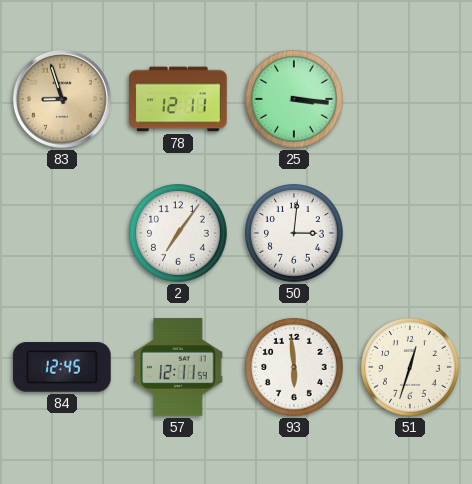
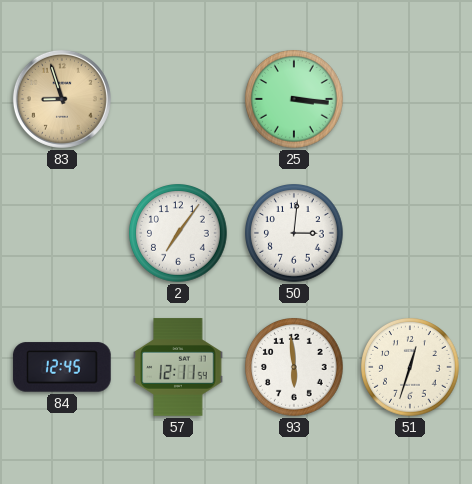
78: 12:11 -> none
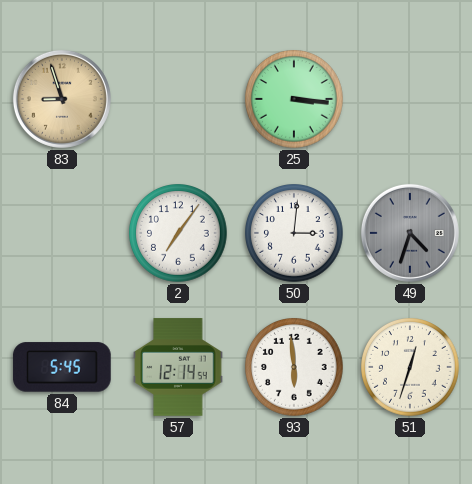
49: none -> 4:33
84: 12:45 -> 5:45
57: 12:11 -> 12:14
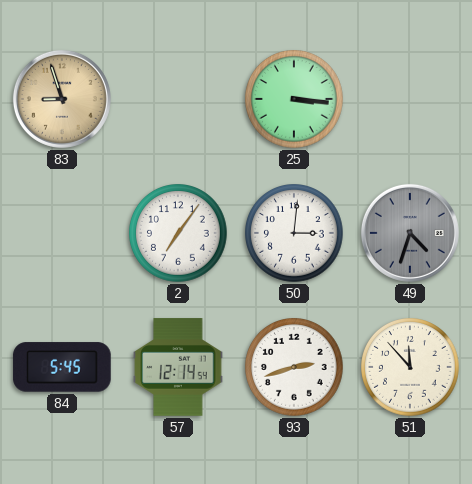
93: 5:59 -> 2:42
51: 12:33 -> 11:53
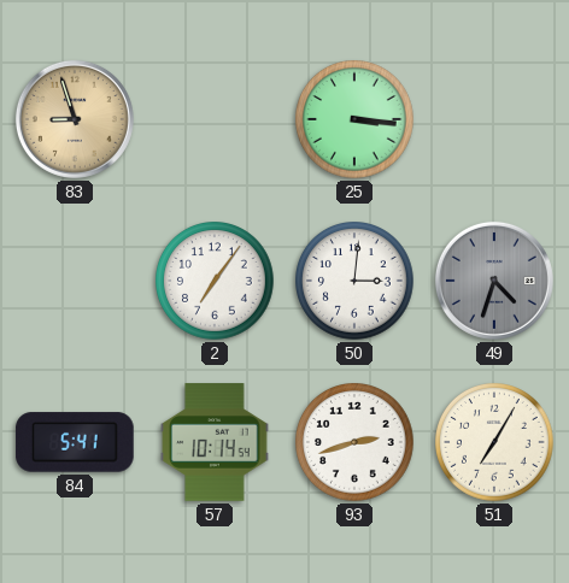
84: 5:45 -> 5:41
57: 12:14 -> 10:14
51: 11:53 -> 7:05
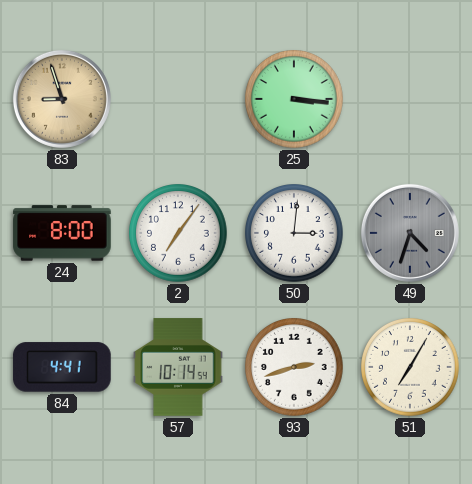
24: none -> 8:00
84: 5:41 -> 4:41
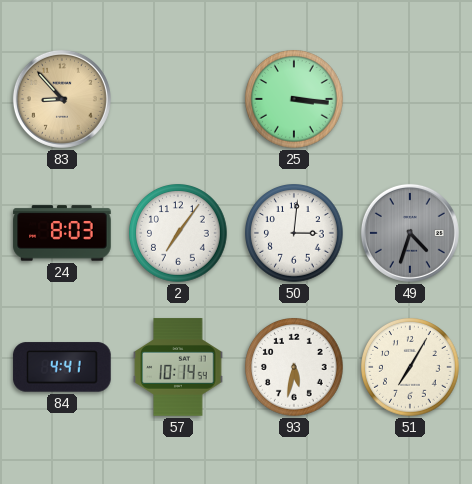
83: 8:57 -> 8:53
24: 8:00 -> 8:03
93: 2:42 -> 5:32
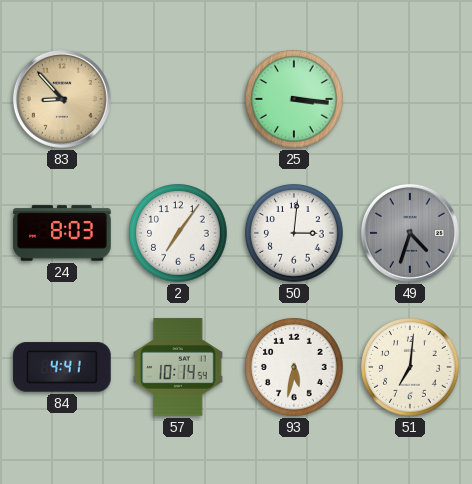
51: 7:05 -> 7:01
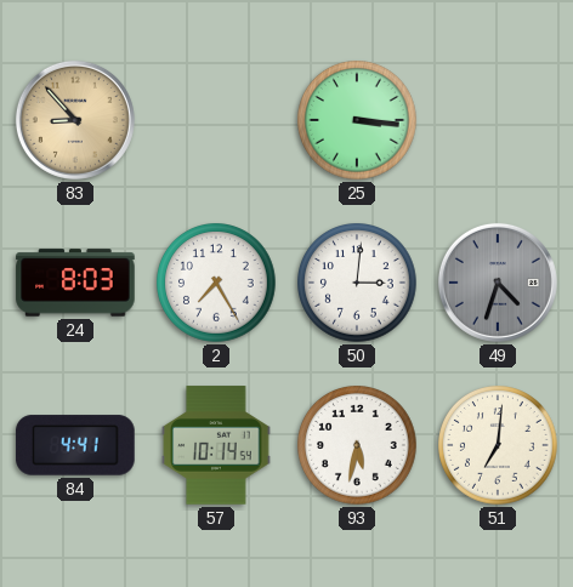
2: 7:06 -> 7:25
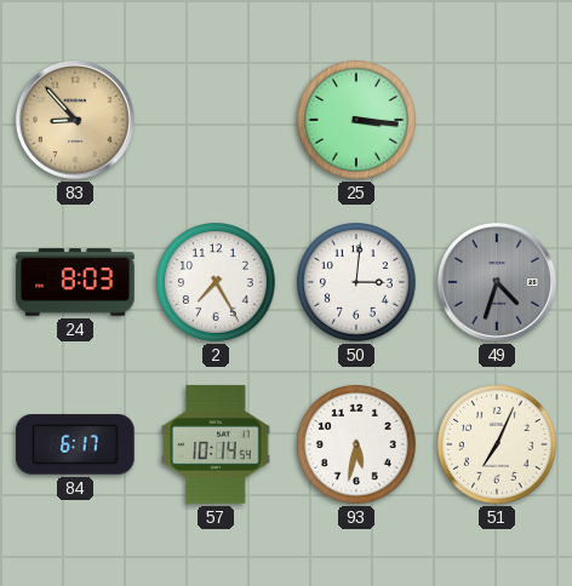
84: 4:41 -> 6:17
51: 7:01 -> 7:04
